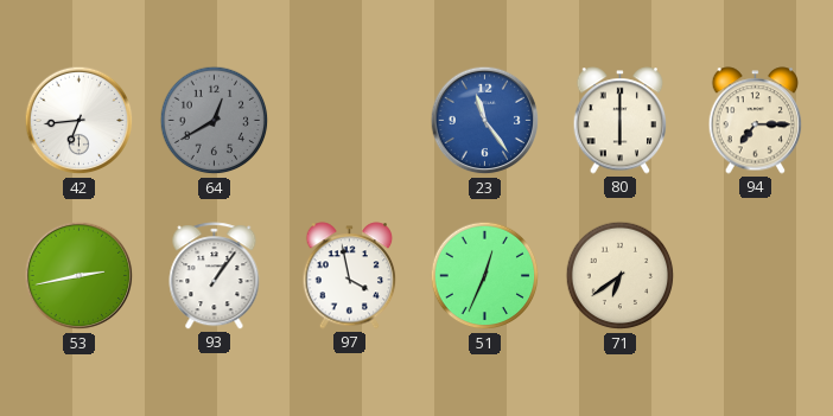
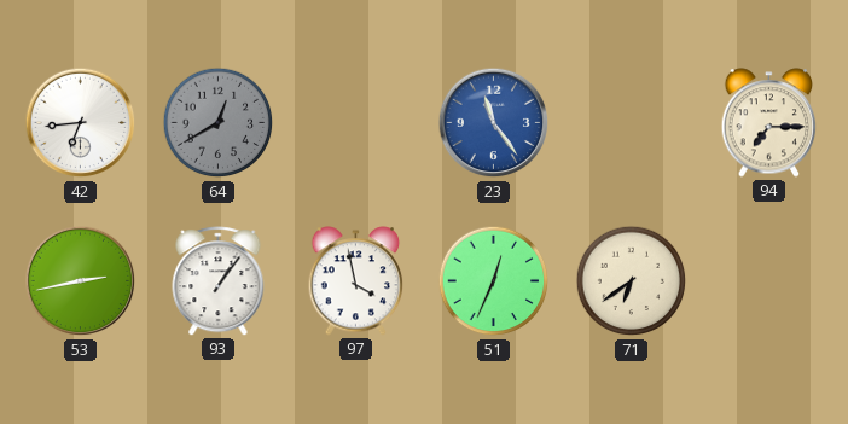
80: 6:00 -> none
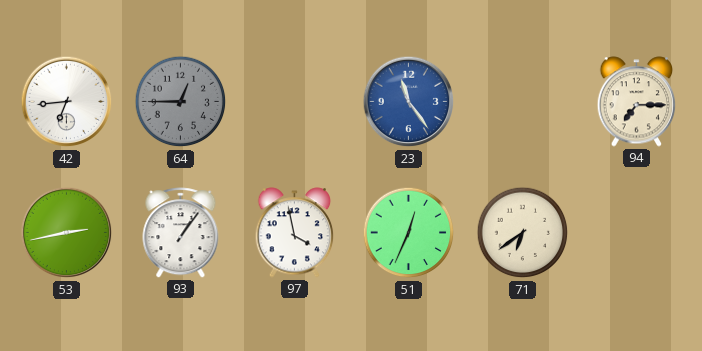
64: 12:40 -> 12:45
